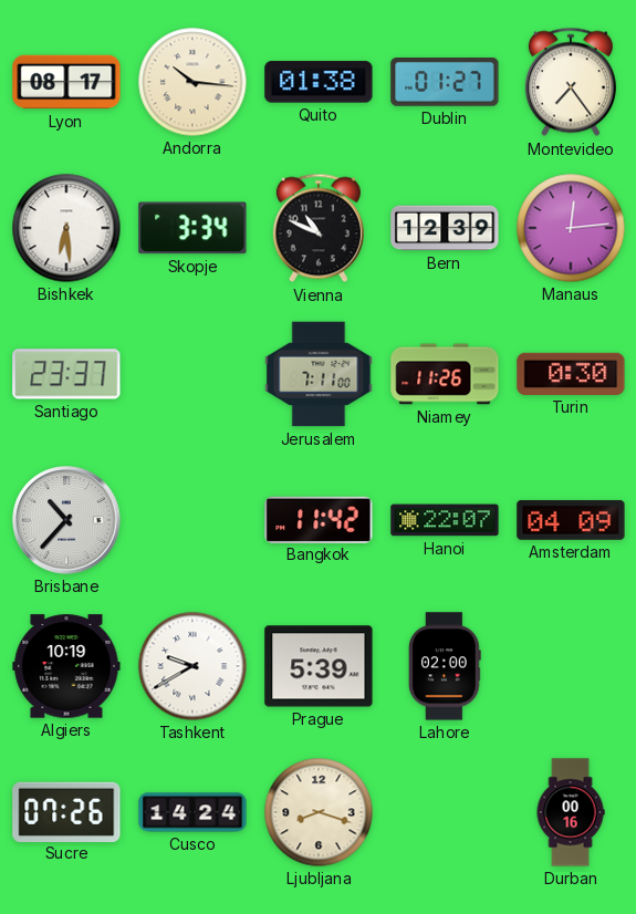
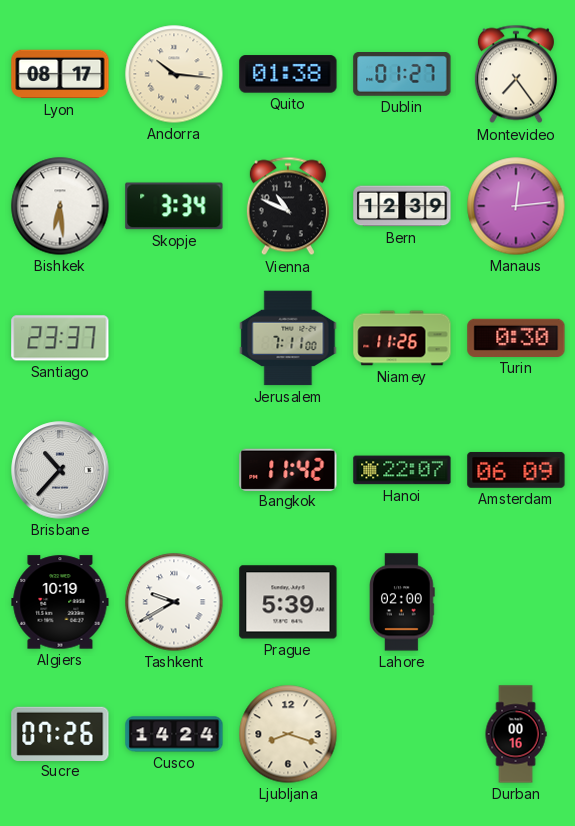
Amsterdam: 04:09 -> 06:09
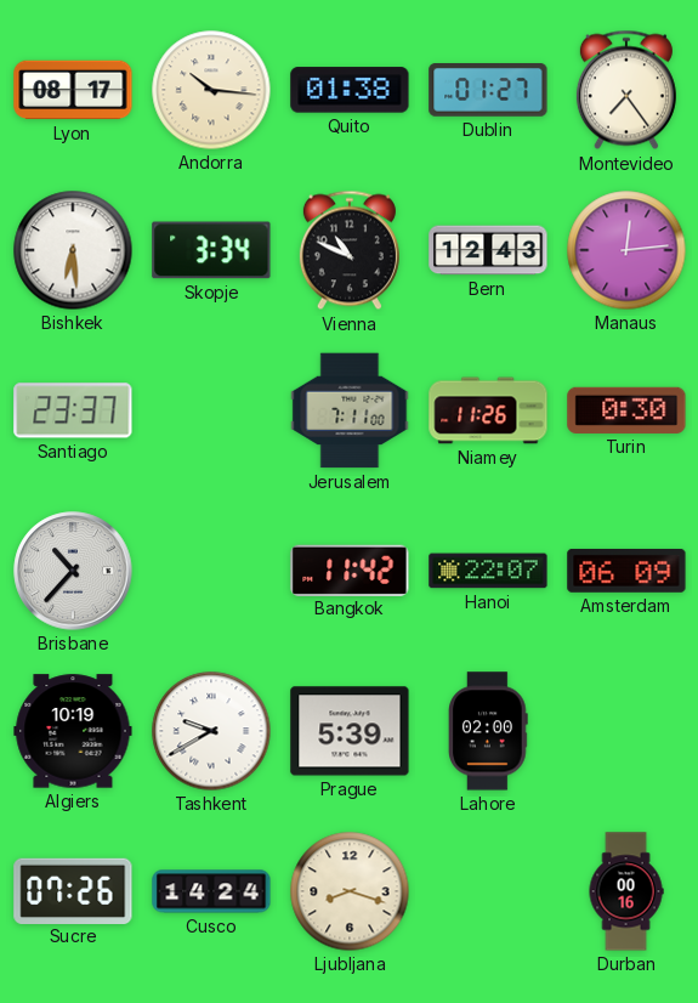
Bern: 12:39 -> 12:43
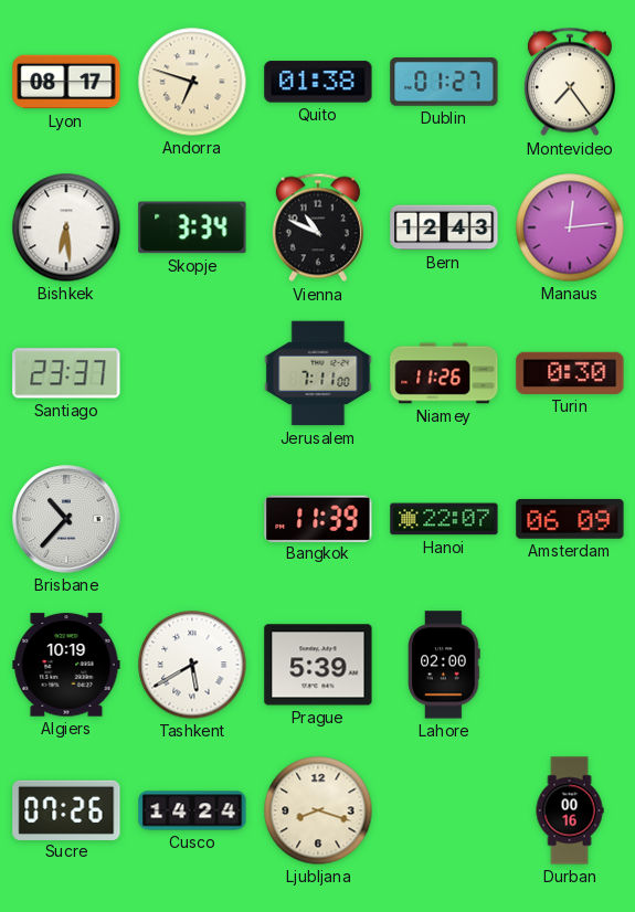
Andorra: 10:16 -> 6:48
Bangkok: 11:42 -> 11:39
Tashkent: 9:40 -> 5:40
